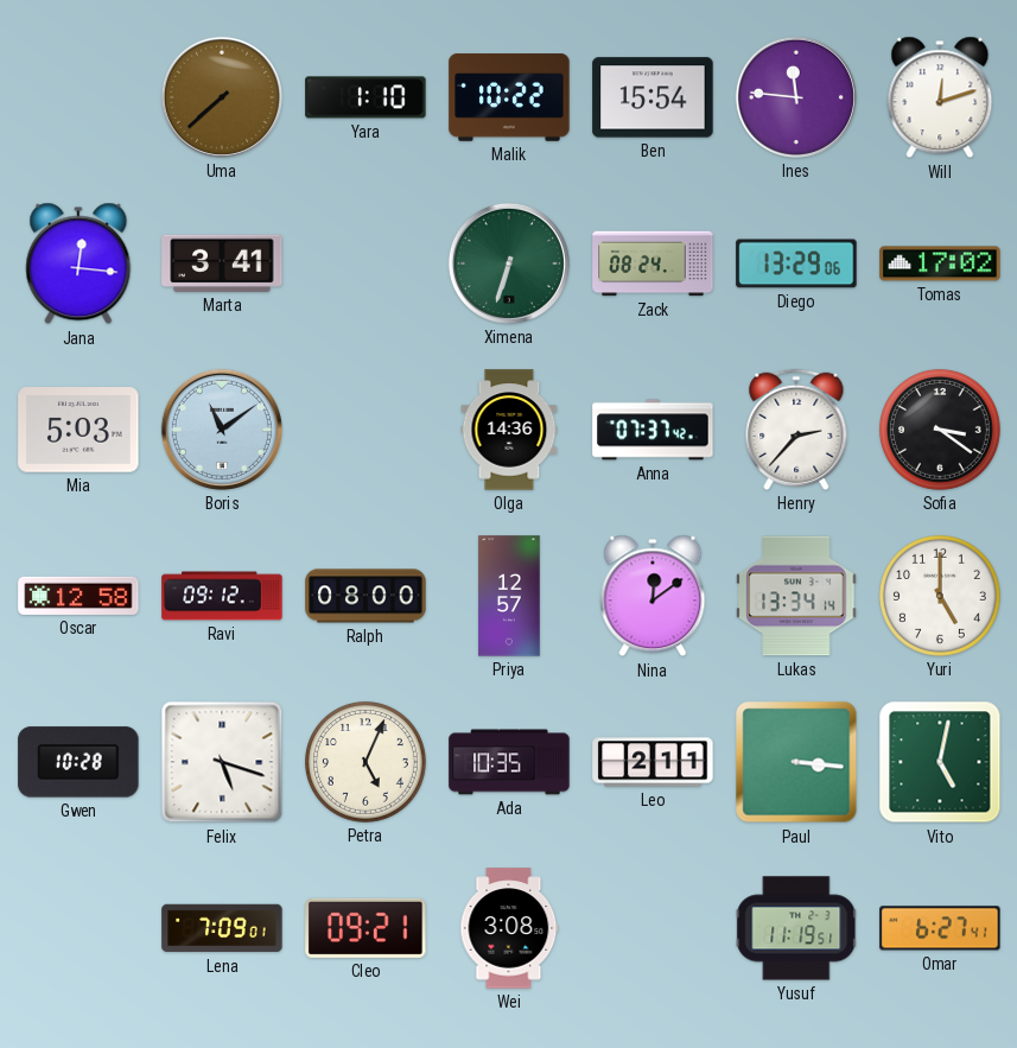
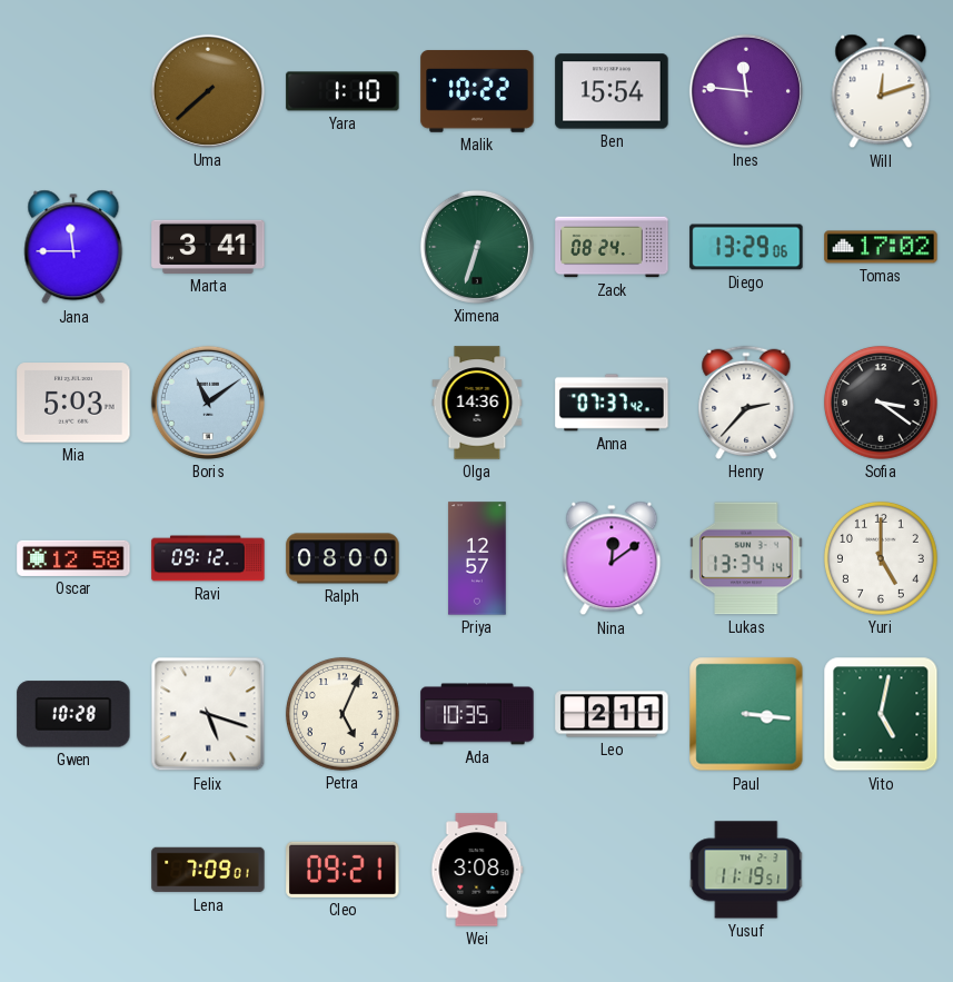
Jana: 12:16 -> 11:45
Omar: 6:27 -> none
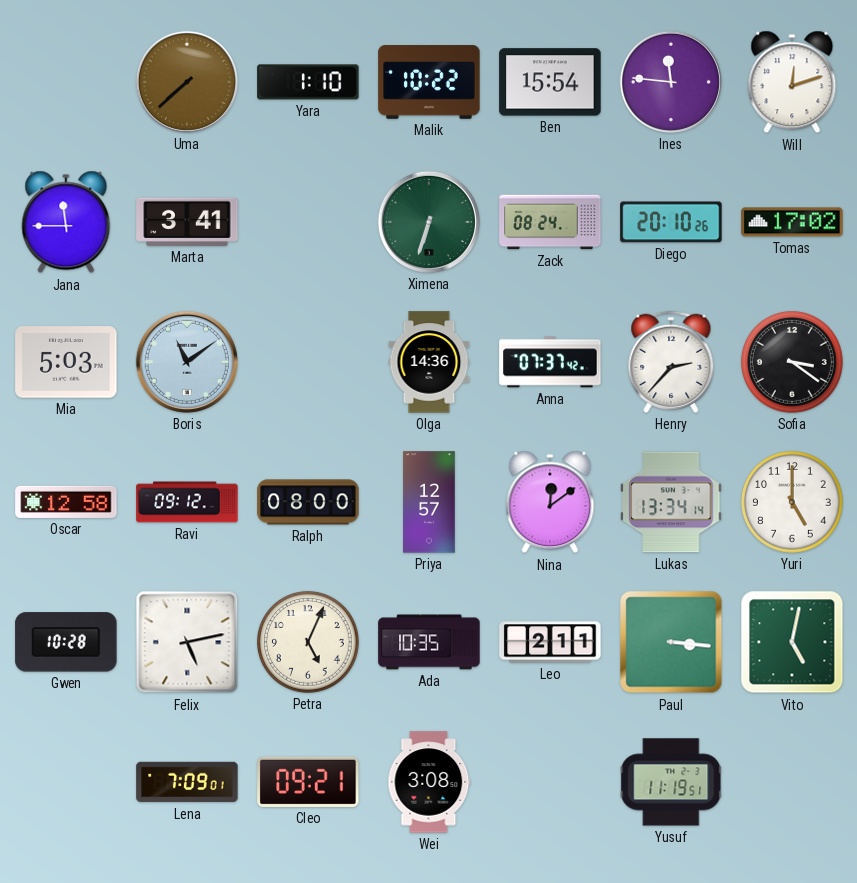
Diego: 13:29 -> 20:10
Felix: 5:18 -> 5:13
